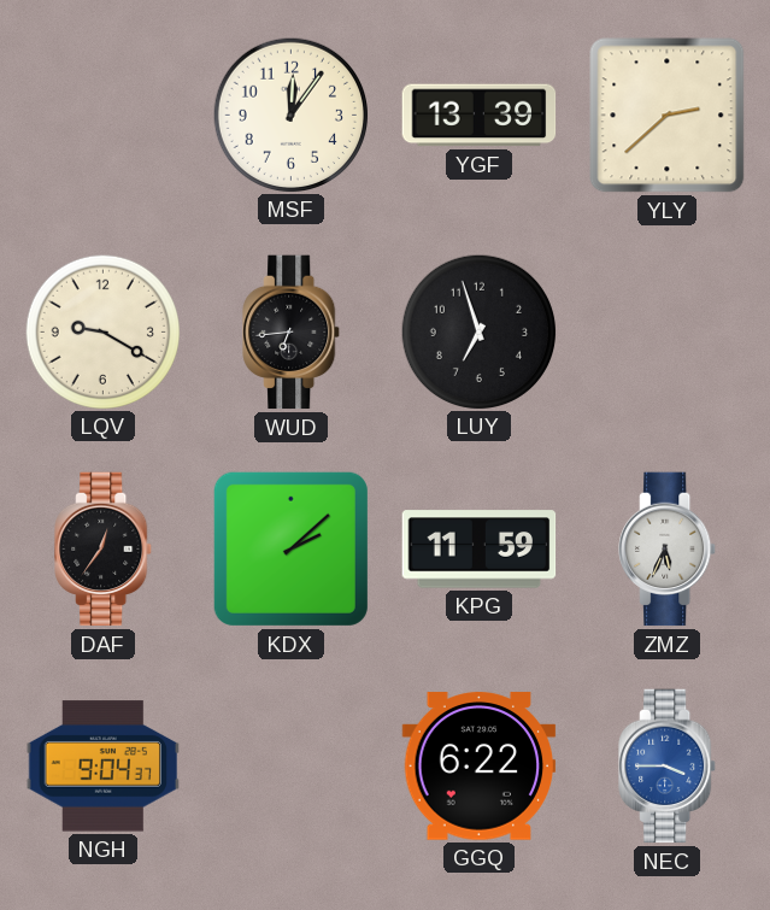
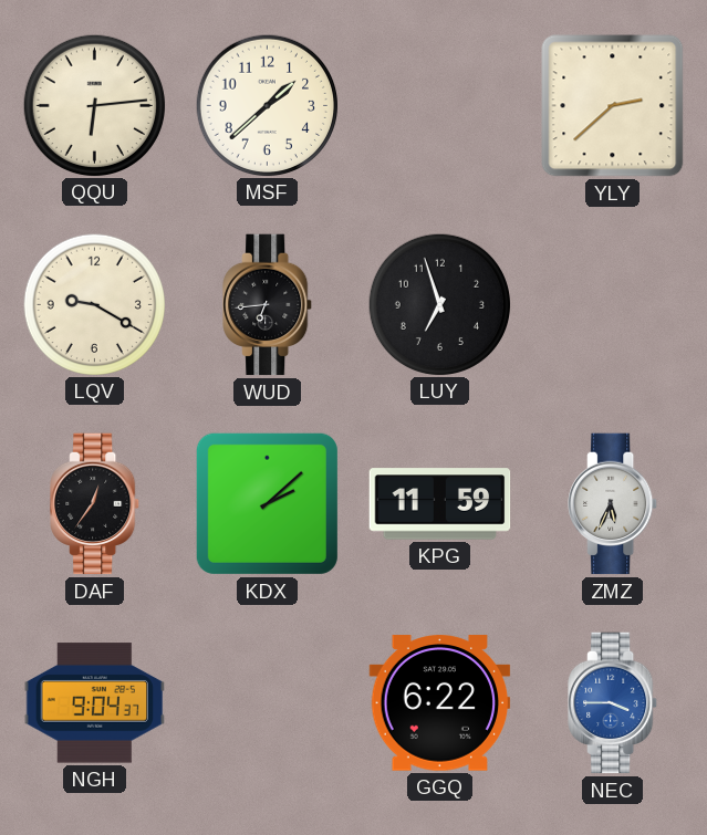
QQU: none -> 6:14
MSF: 12:06 -> 1:38
YGF: 13:39 -> none
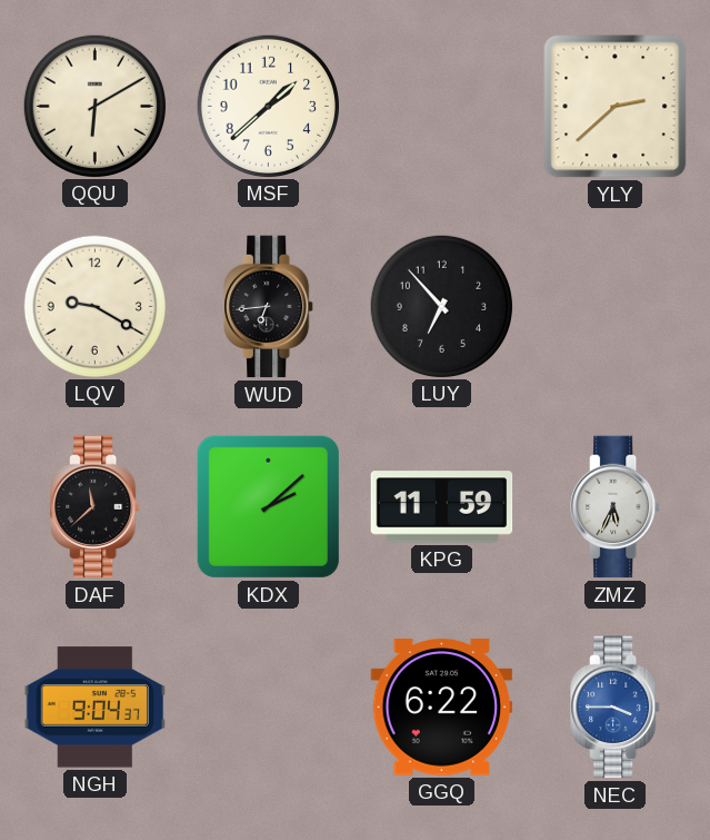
QQU: 6:14 -> 6:10
LUY: 6:57 -> 6:53
DAF: 12:36 -> 11:38
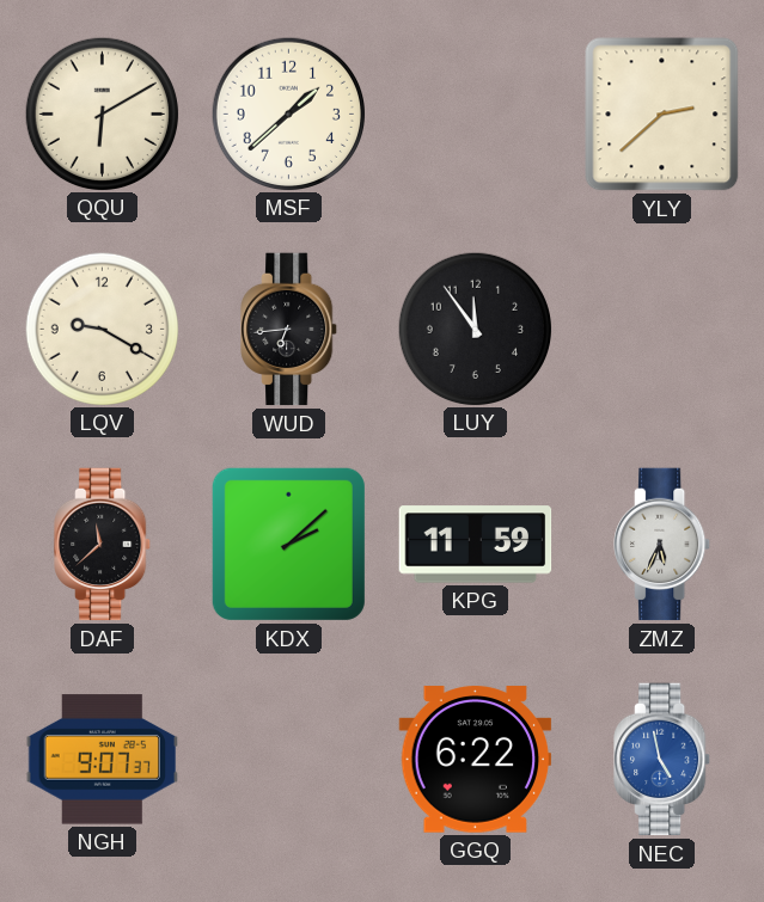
LUY: 6:53 -> 11:54
NGH: 9:04 -> 9:07
NEC: 3:45 -> 4:58
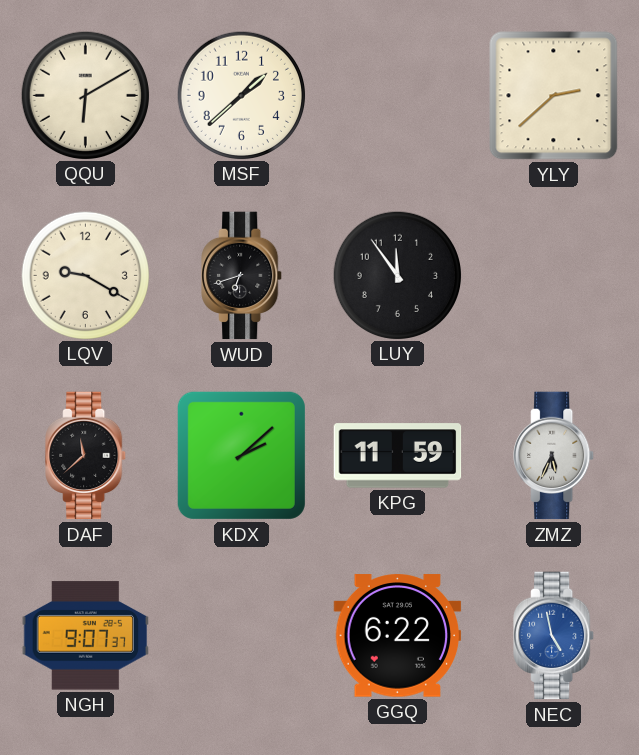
WUD: 6:44 -> 6:42
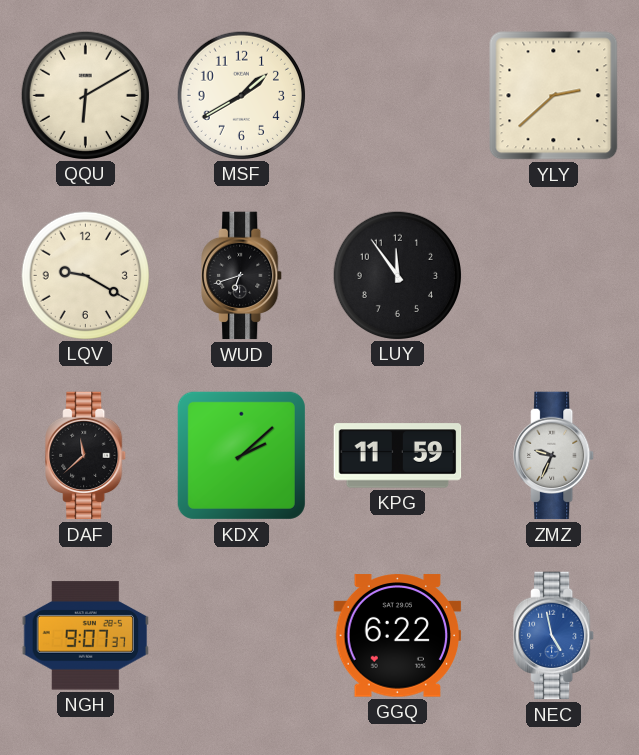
MSF: 1:38 -> 1:40
ZMZ: 5:34 -> 9:34
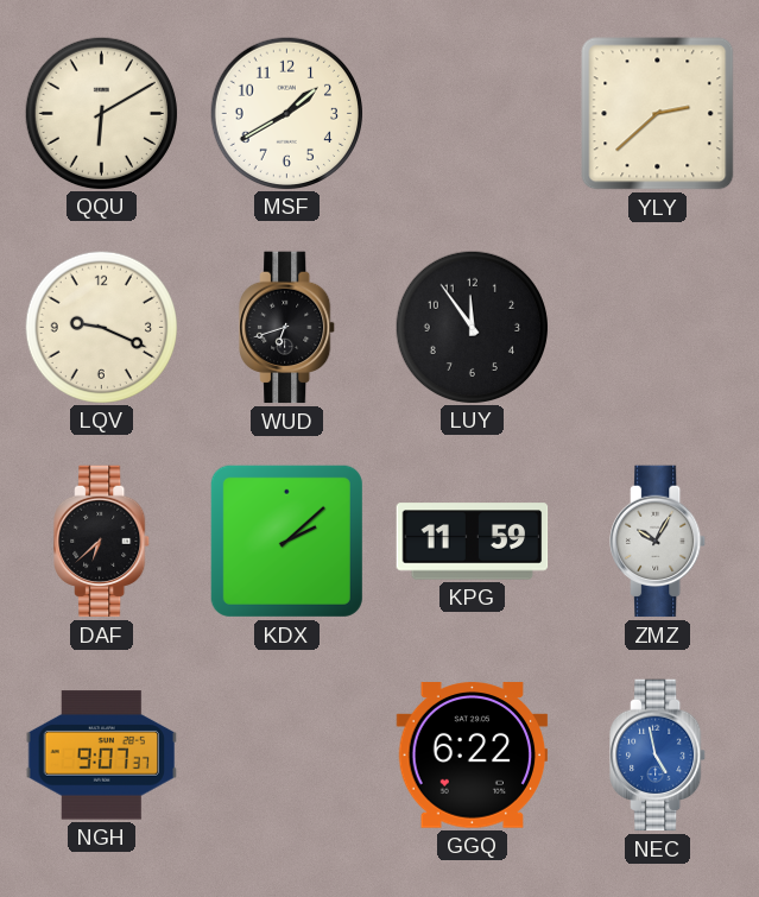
LQV: 9:20 -> 9:19
DAF: 11:38 -> 6:38
ZMZ: 9:34 -> 10:05
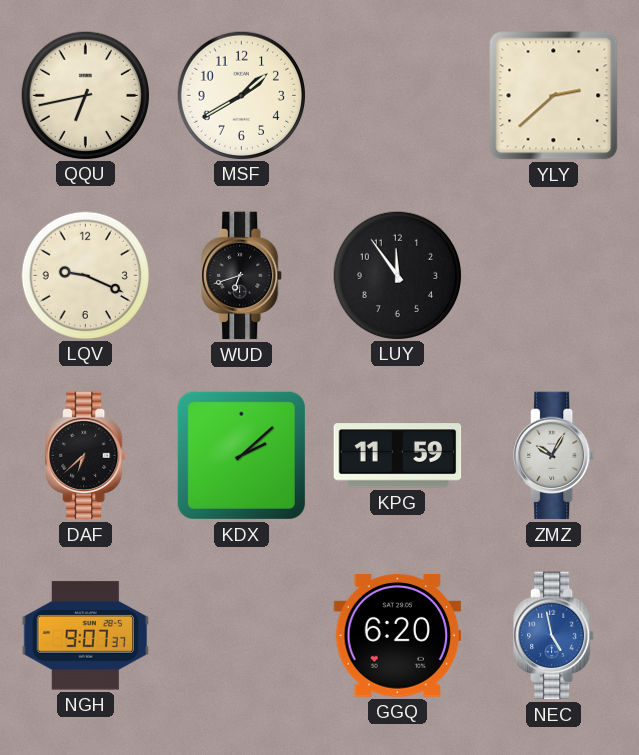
QQU: 6:10 -> 6:43
GGQ: 6:22 -> 6:20
